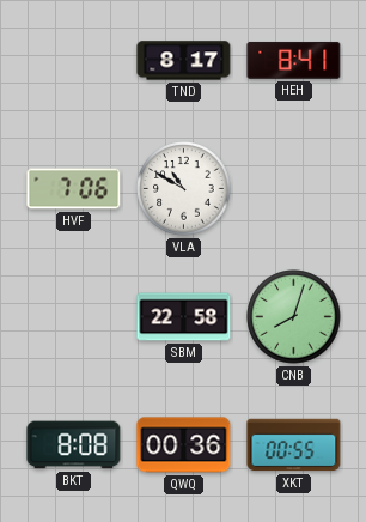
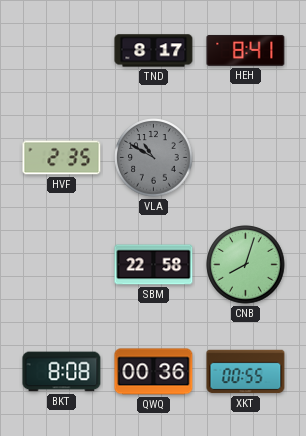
HVF: 7:06 -> 2:35
VLA dial: white -> grey
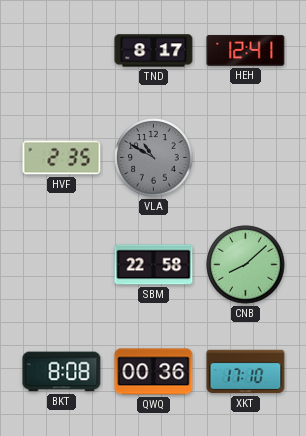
HEH: 8:41 -> 12:41
CNB: 8:03 -> 8:08
XKT: 00:55 -> 17:10
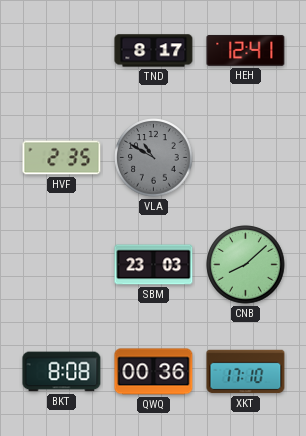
SBM: 22:58 -> 23:03
